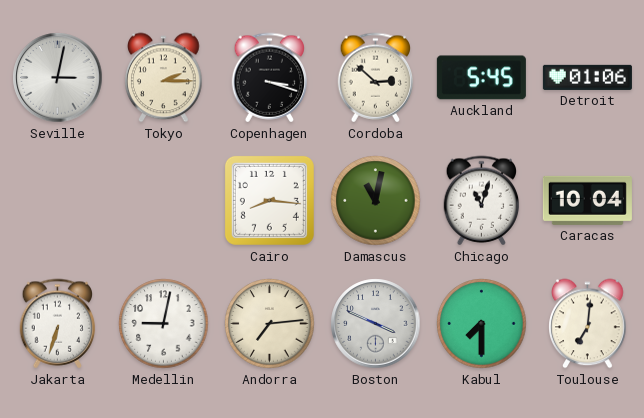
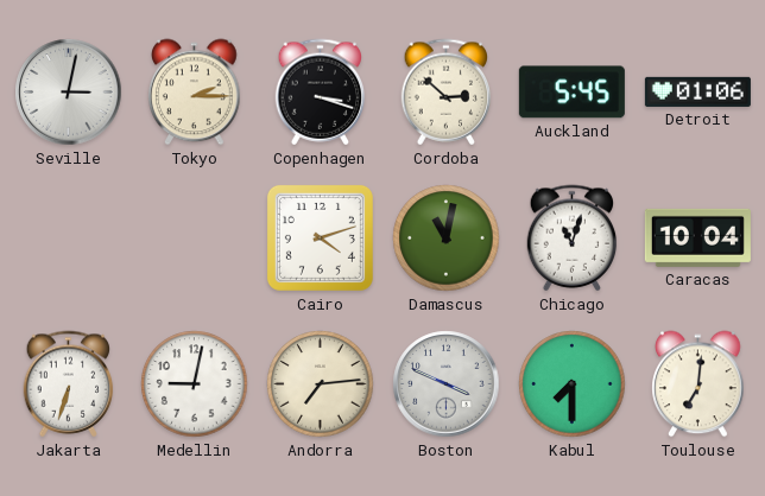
Cairo: 8:16 -> 4:12
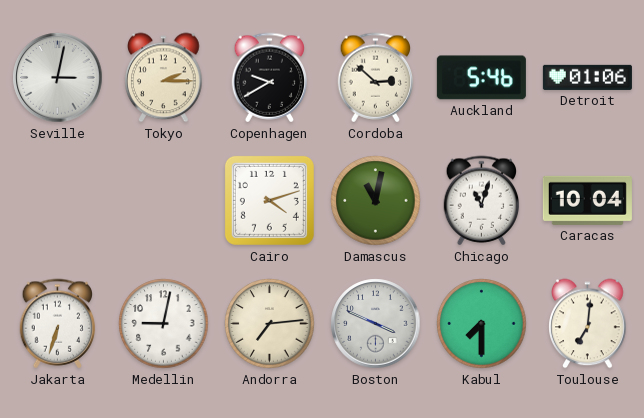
Copenhagen: 3:18 -> 9:40
Auckland: 5:45 -> 5:46
